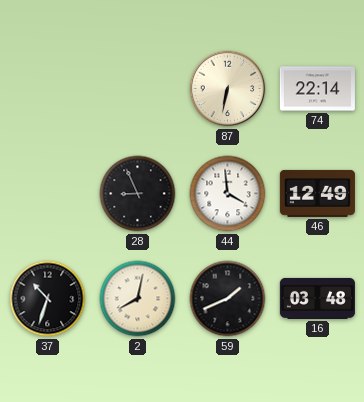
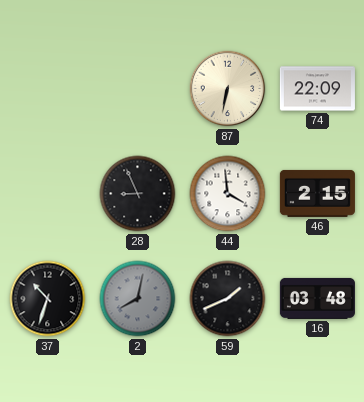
74: 22:14 -> 22:09
46: 12:49 -> 2:15
2 dial: cream -> grey
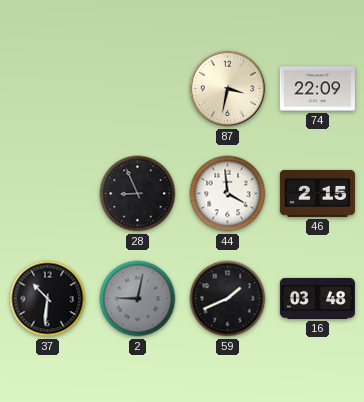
87: 6:32 -> 3:32
37: 10:33 -> 10:31
2: 8:02 -> 9:02
